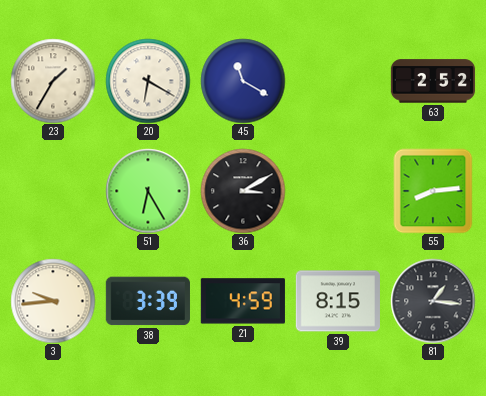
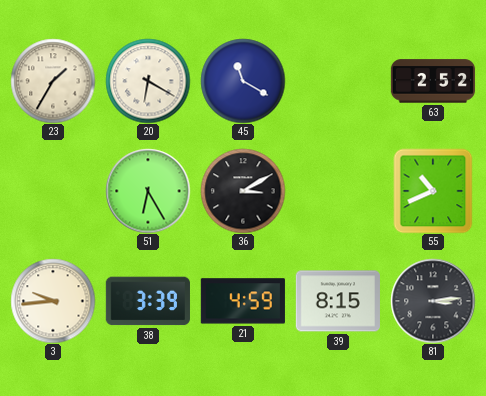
55: 8:14 -> 10:41
81: 1:16 -> 3:14
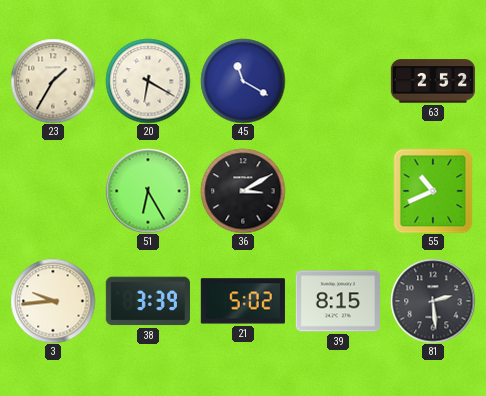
21: 4:59 -> 5:02
81: 3:14 -> 2:29
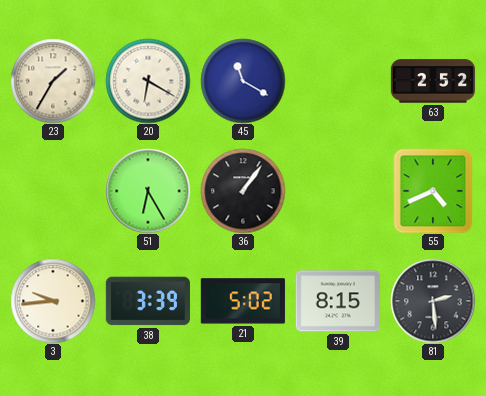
36: 3:10 -> 1:06
55: 10:41 -> 4:41
